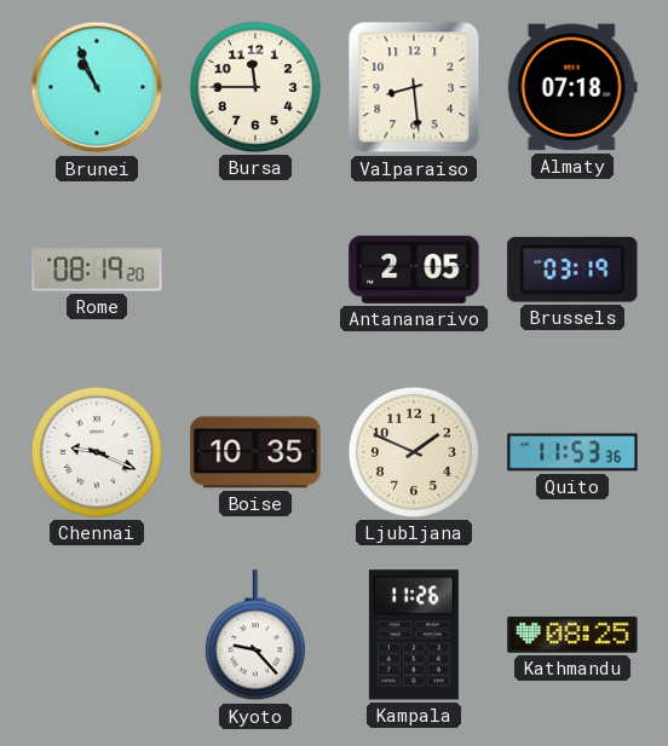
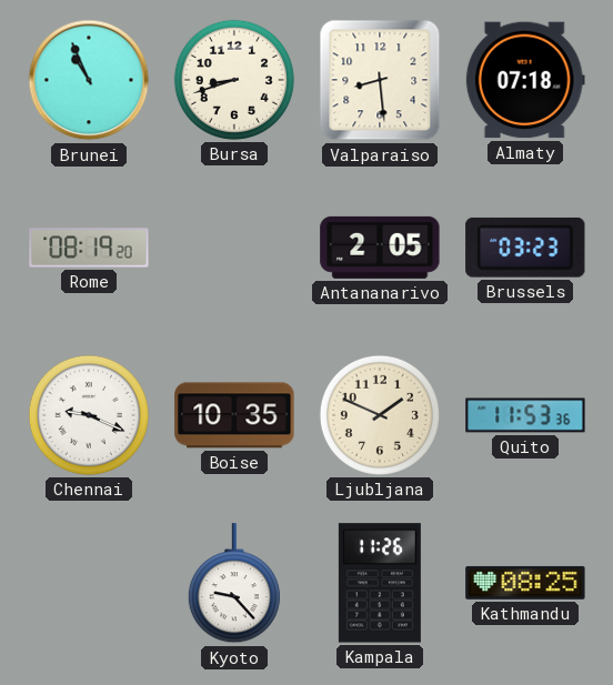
Bursa: 11:45 -> 8:42
Brussels: 03:19 -> 03:23
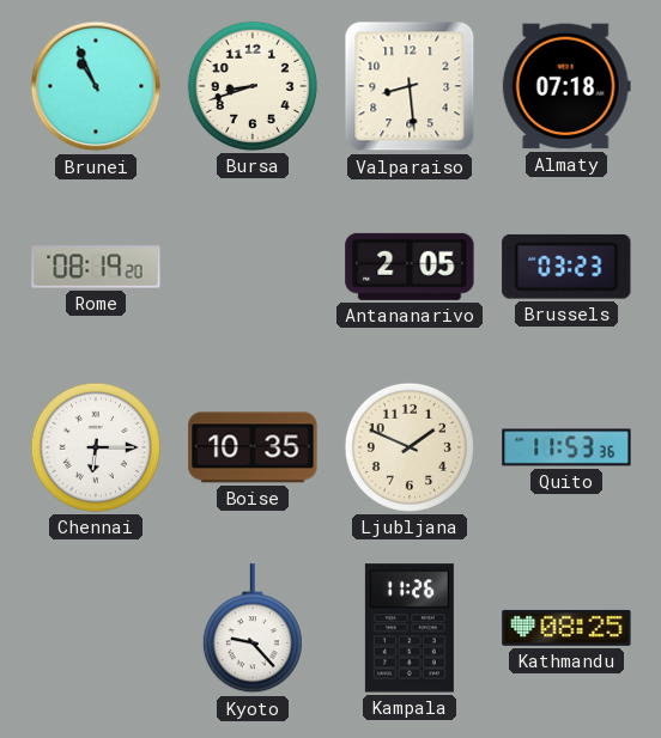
Chennai: 9:19 -> 6:15
